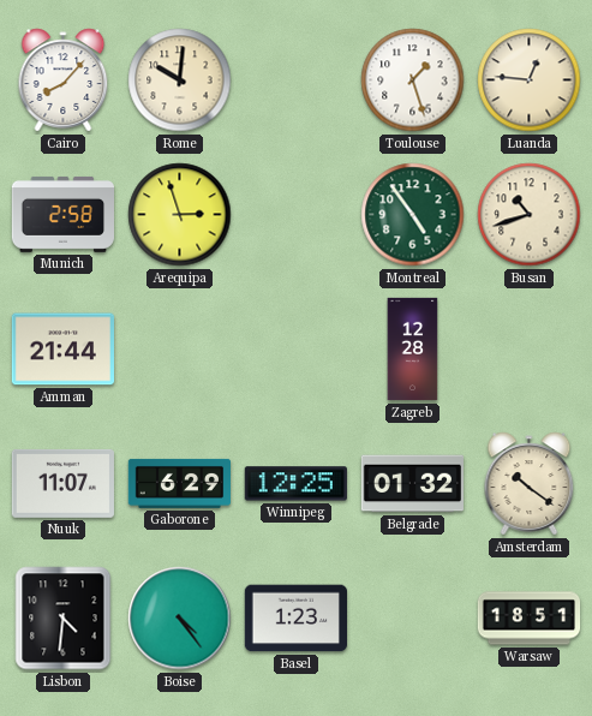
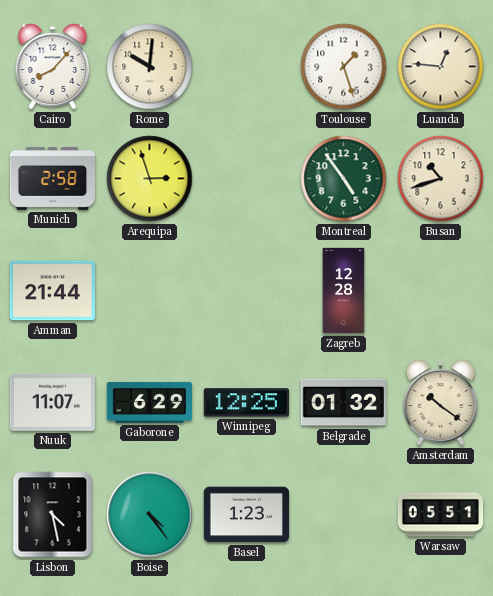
Lisbon: 4:31 -> 4:28
Warsaw: 18:51 -> 05:51
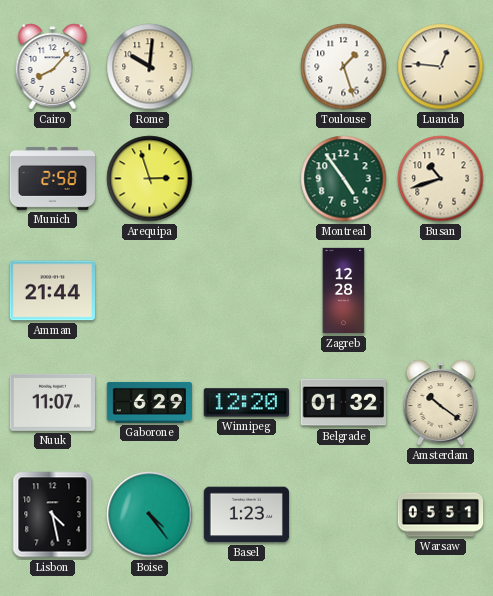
Winnipeg: 12:25 -> 12:20
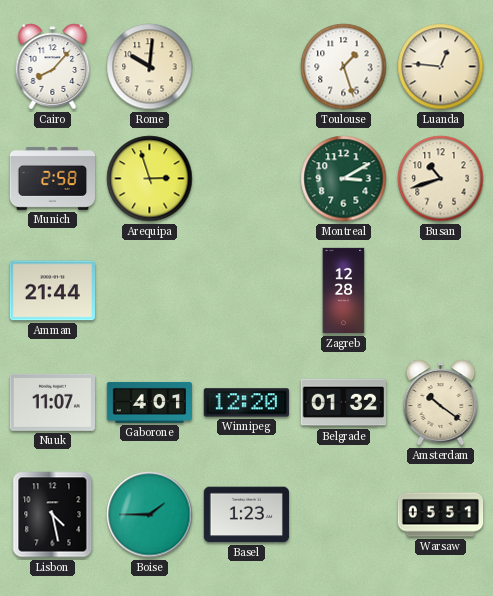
Montreal: 4:54 -> 3:10
Gaborone: 6:29 -> 4:01
Boise: 4:24 -> 1:45
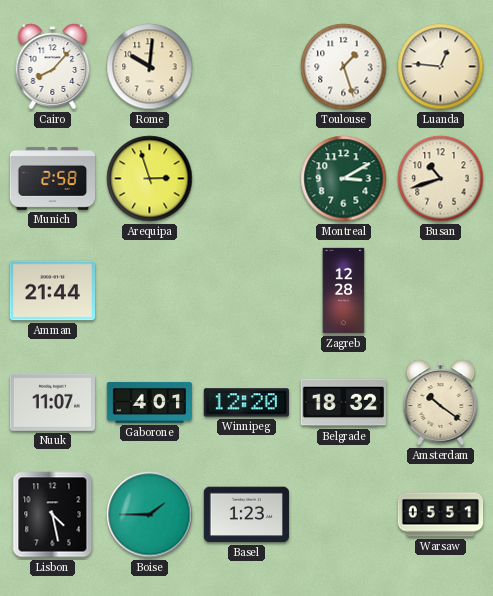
Belgrade: 01:32 -> 18:32
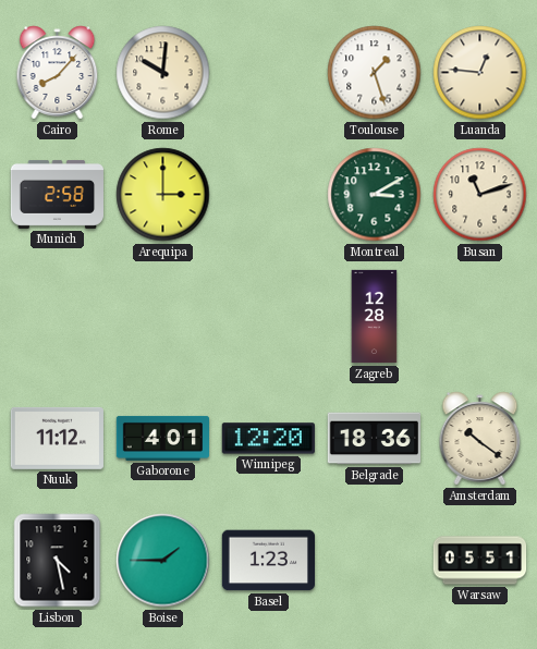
Arequipa: 2:57 -> 3:00
Busan: 10:42 -> 11:12
Amman: 21:44 -> none
Nuuk: 11:07 -> 11:12
Belgrade: 18:32 -> 18:36
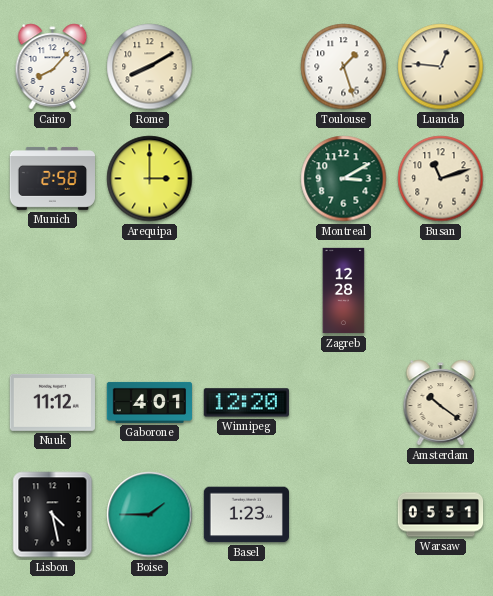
Rome: 10:01 -> 8:10
Belgrade: 18:36 -> none
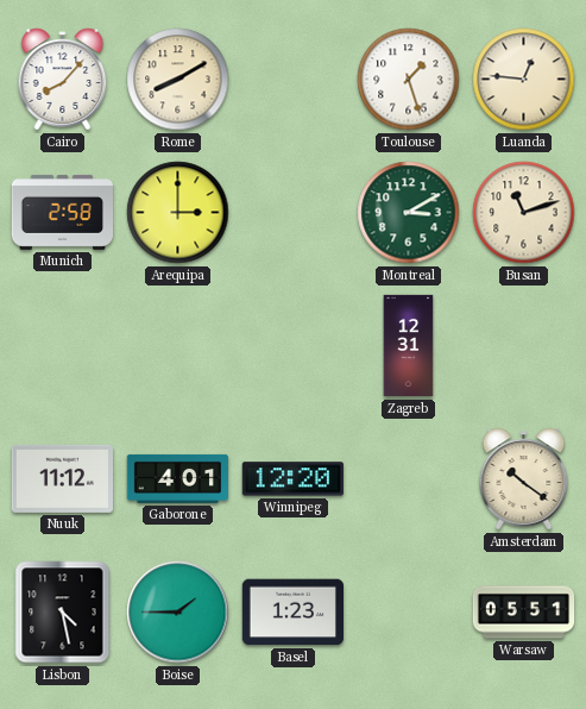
Zagreb: 12:28 -> 12:31
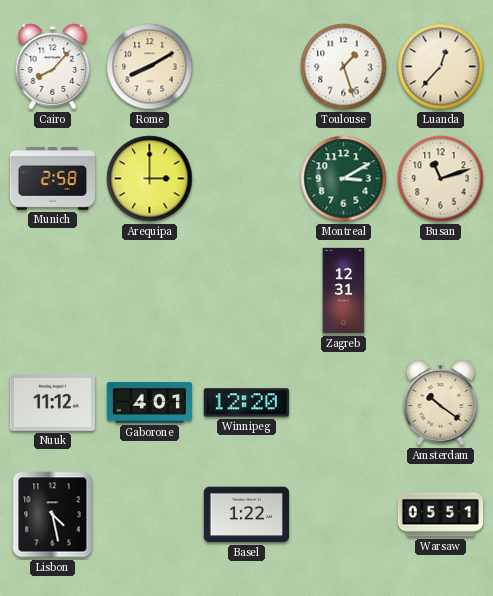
Luanda: 12:46 -> 12:37
Boise: 1:45 -> none
Basel: 1:23 -> 1:22
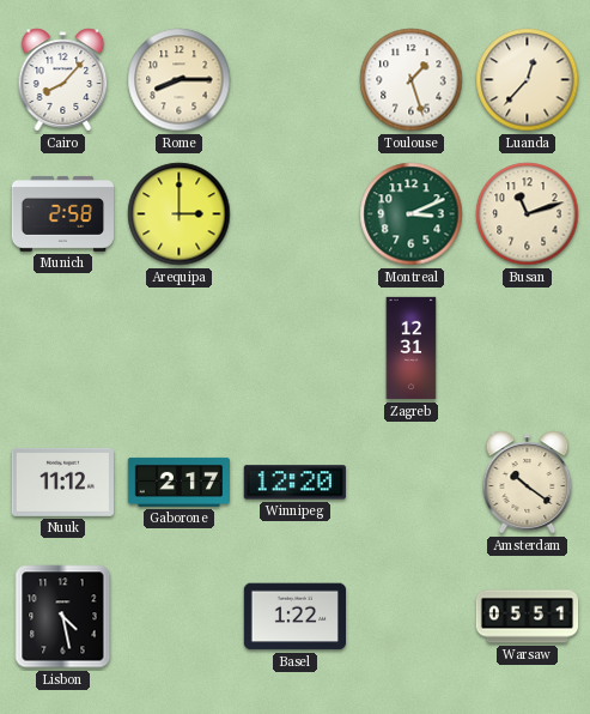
Rome: 8:10 -> 8:15
Montreal: 3:10 -> 3:11
Gaborone: 4:01 -> 2:17
